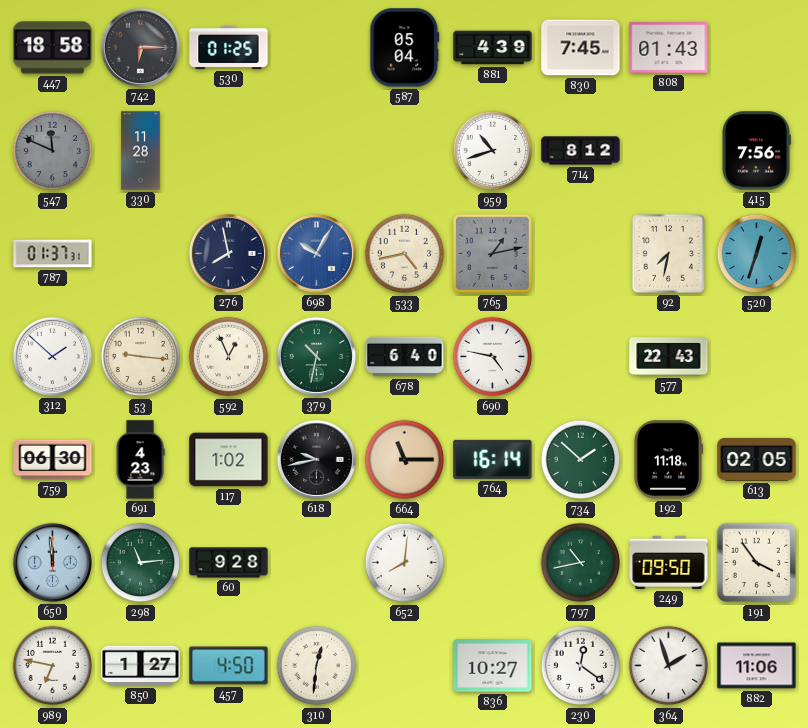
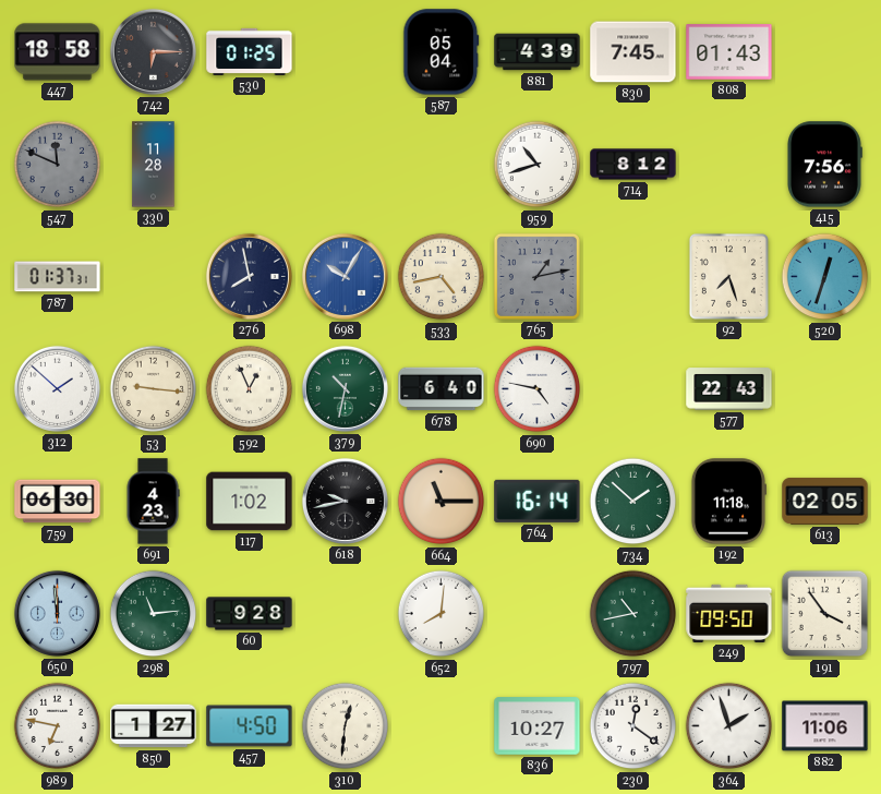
92: 7:32 -> 7:27
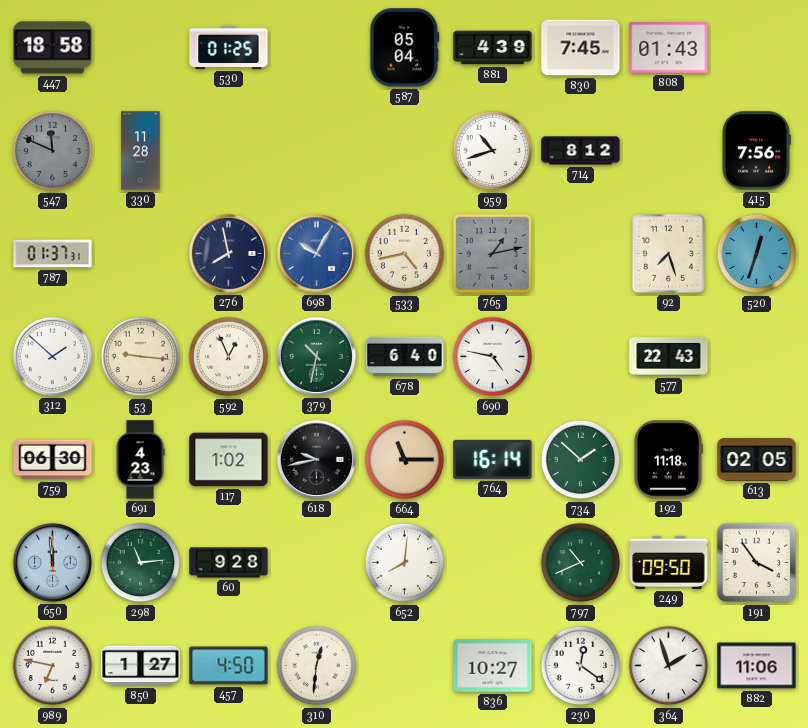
742: 6:15 -> none
797: 10:43 -> 10:41
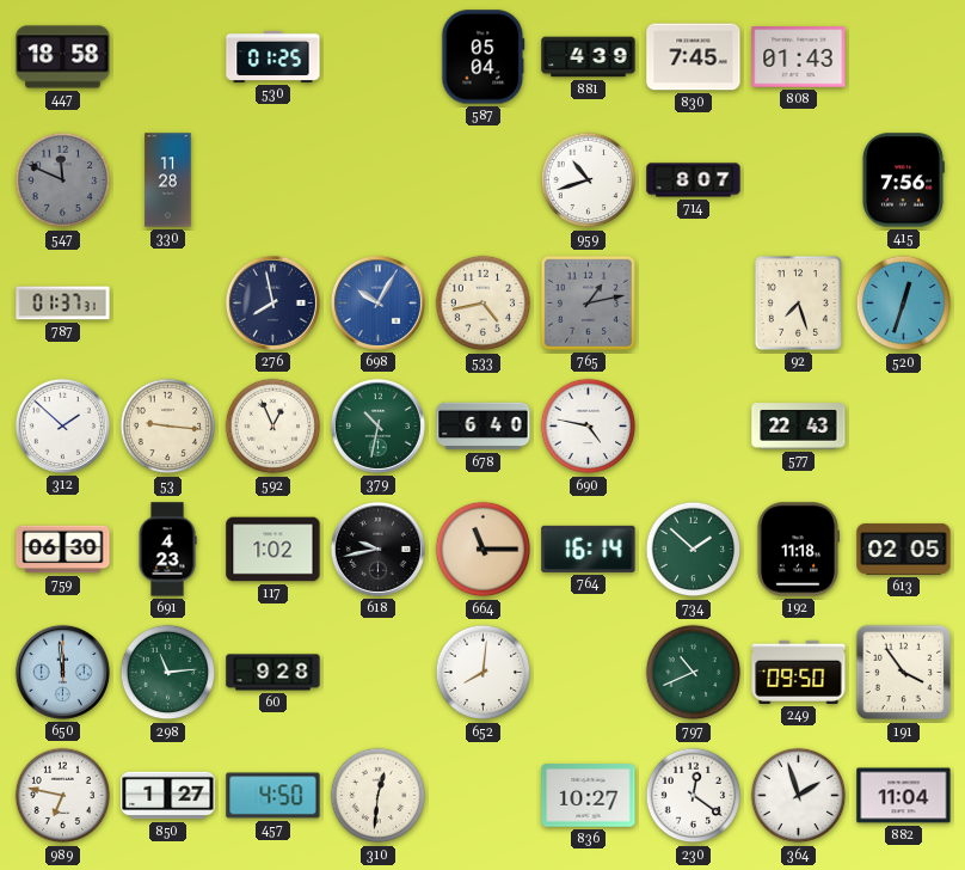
714: 8:12 -> 8:07
882: 11:06 -> 11:04
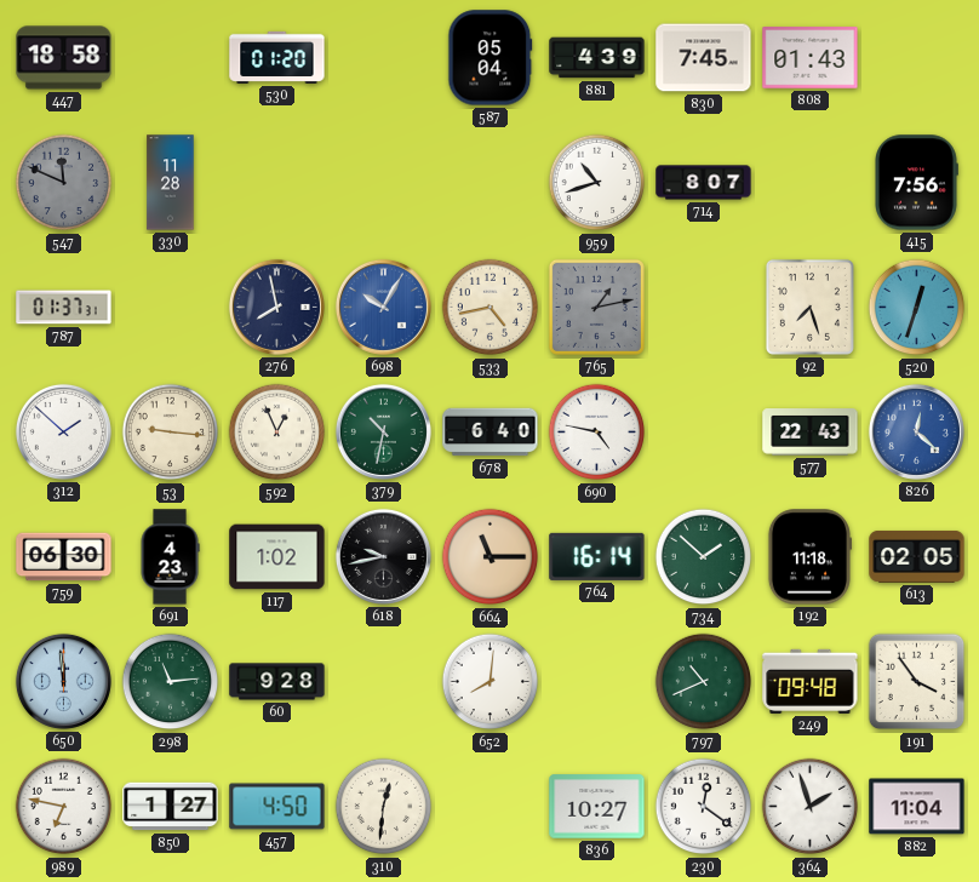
530: 01:25 -> 01:20
826: none -> 12:22
249: 09:50 -> 09:48
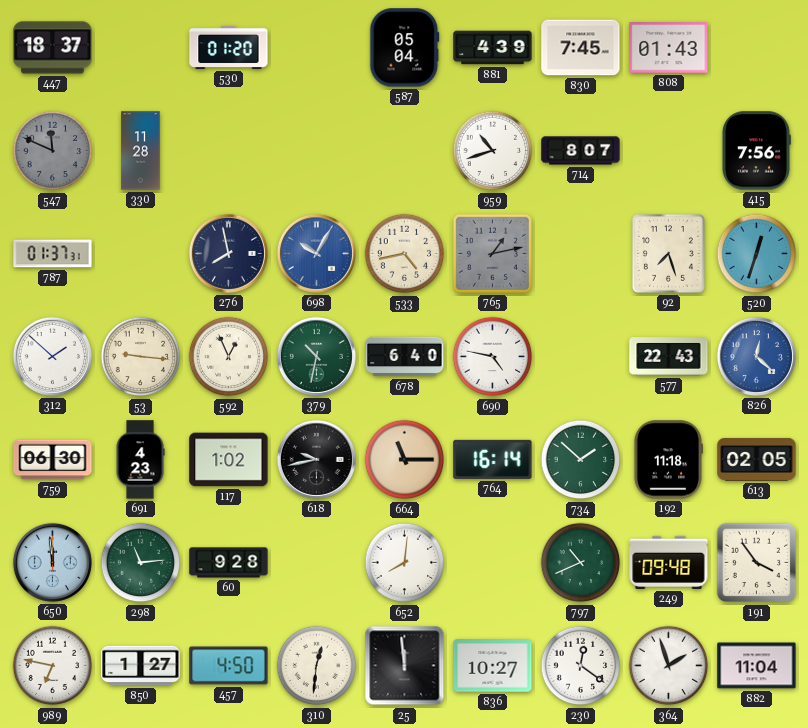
447: 18:58 -> 18:37
25: none -> 11:59
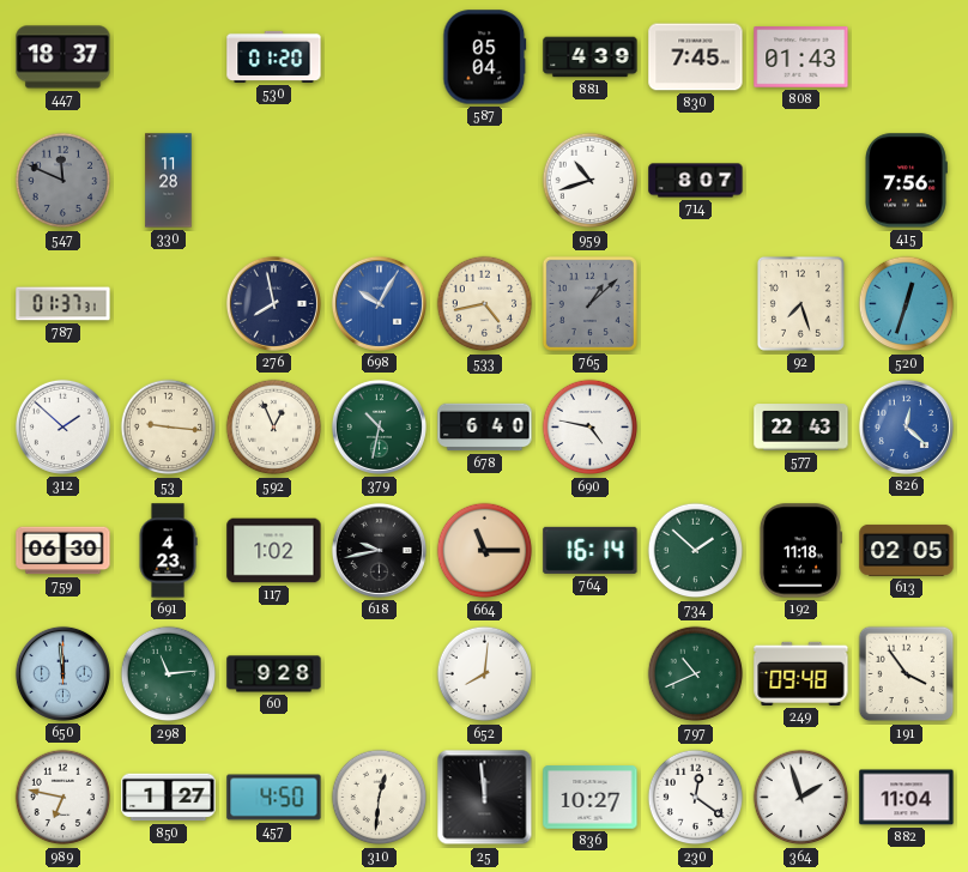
765: 1:13 -> 1:08
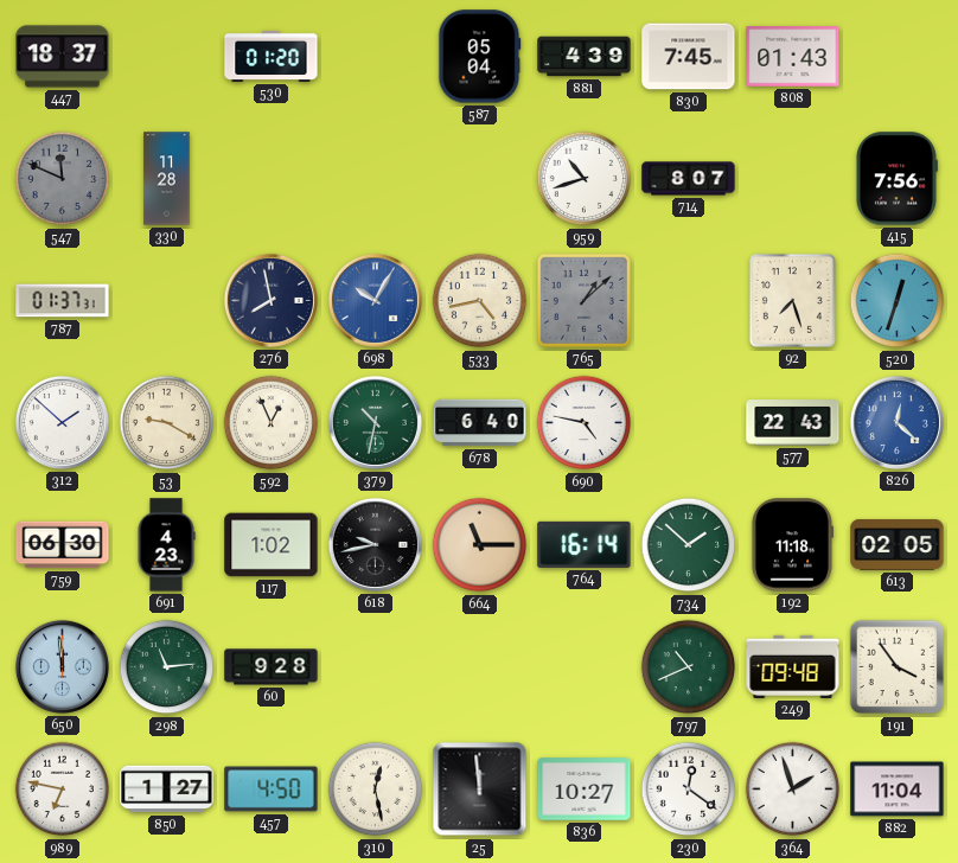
53: 9:16 -> 9:20
652: 8:01 -> none
310: 12:31 -> 12:28
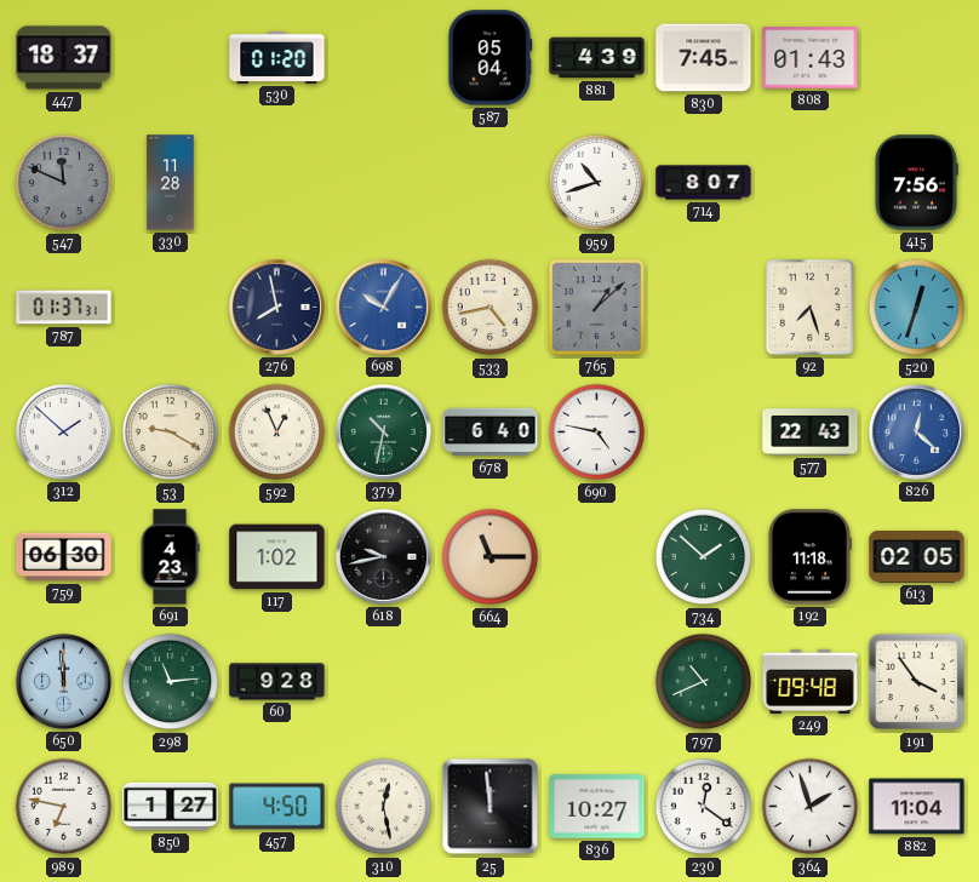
764: 16:14 -> none
